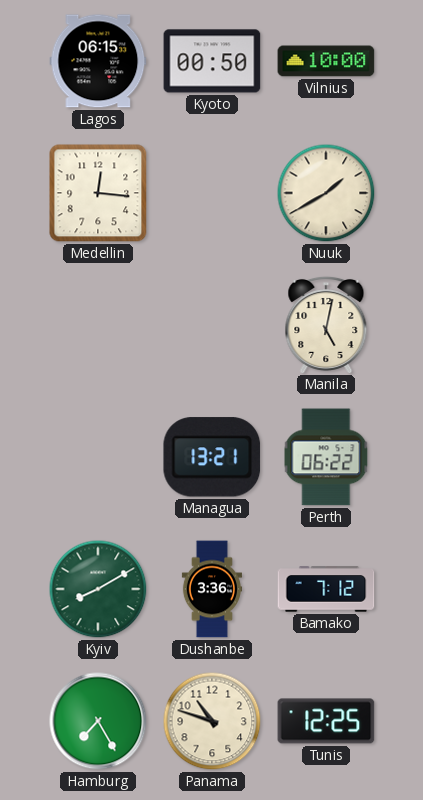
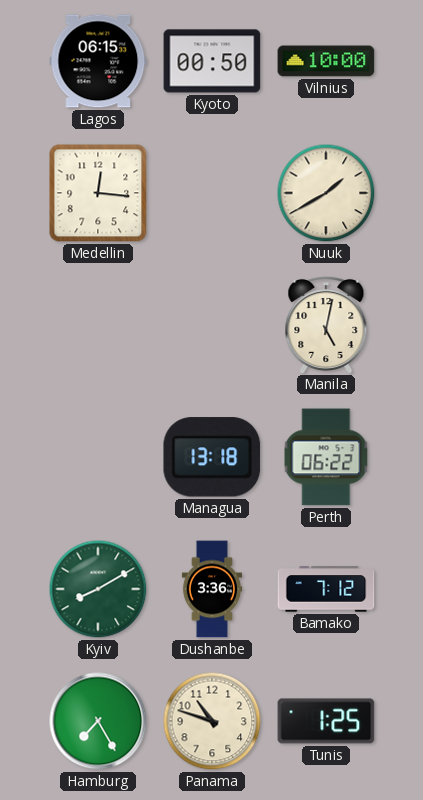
Managua: 13:21 -> 13:18
Tunis: 12:25 -> 1:25
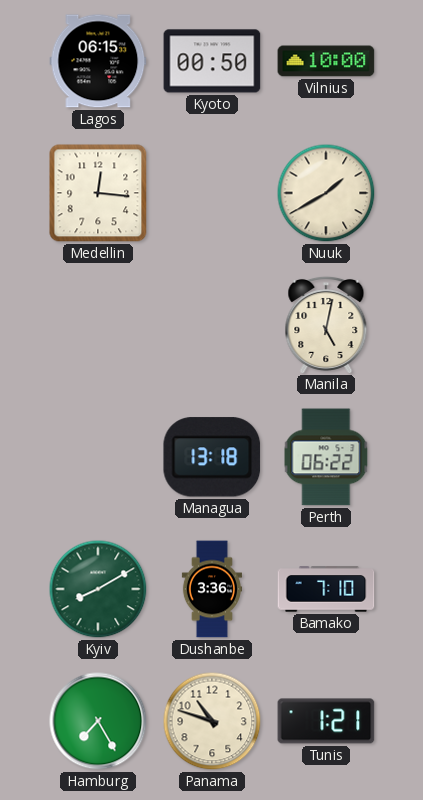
Bamako: 7:12 -> 7:10
Tunis: 1:25 -> 1:21
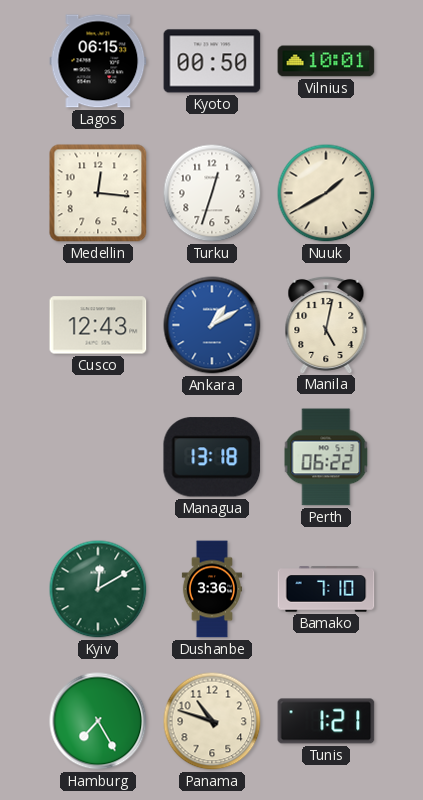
Vilnius: 10:00 -> 10:01
Turku: none -> 12:33
Cusco: none -> 12:43
Ankara: none -> 1:10
Kyiv: 8:10 -> 12:10
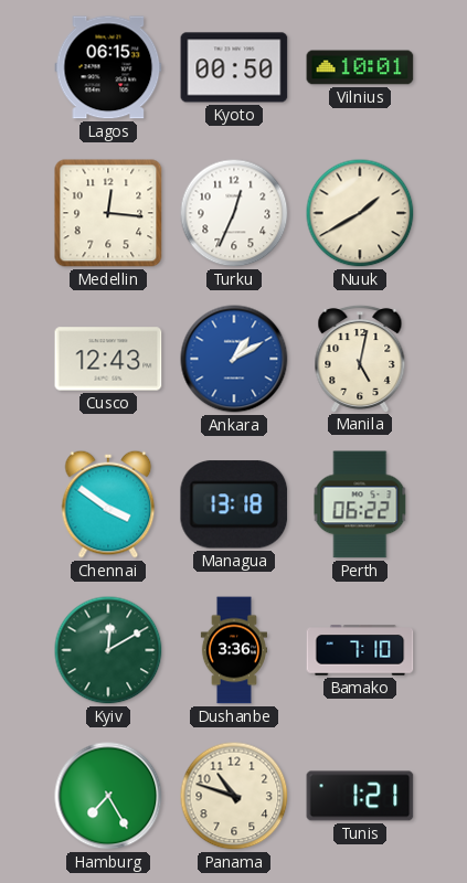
Turku: 12:33 -> 12:34
Chennai: none -> 3:51
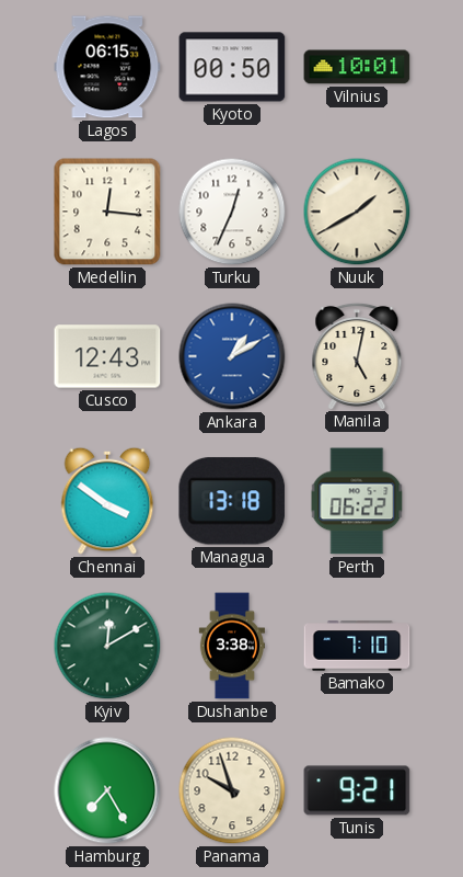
Dushanbe: 3:36 -> 3:38
Panama: 10:48 -> 9:57
Tunis: 1:21 -> 9:21
